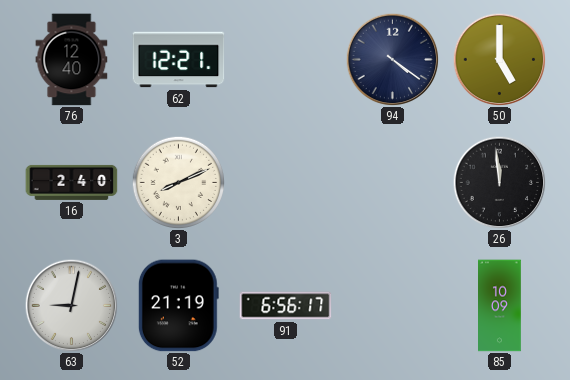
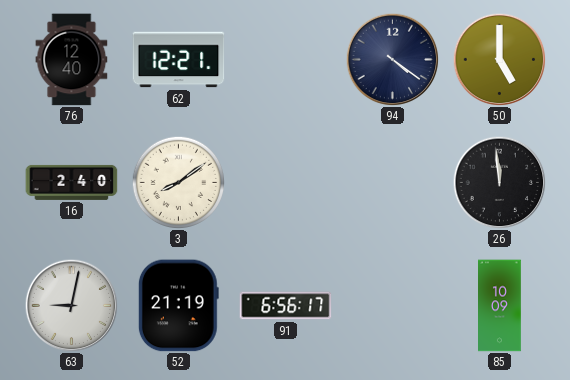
3: 8:11 -> 8:09
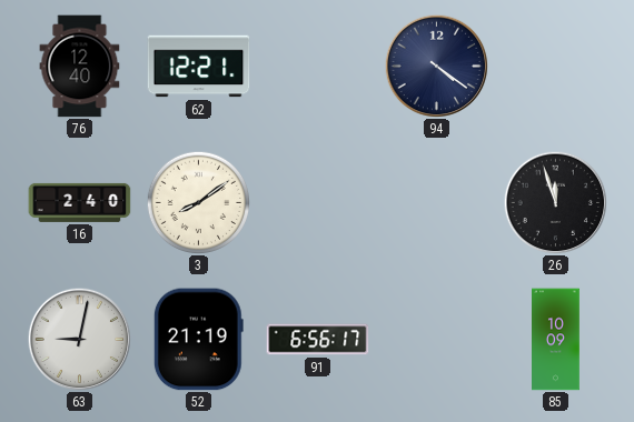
50: 5:00 -> none
26: 11:59 -> 11:57
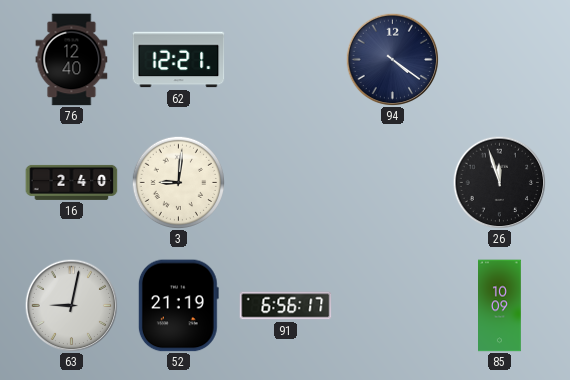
3: 8:09 -> 9:01
